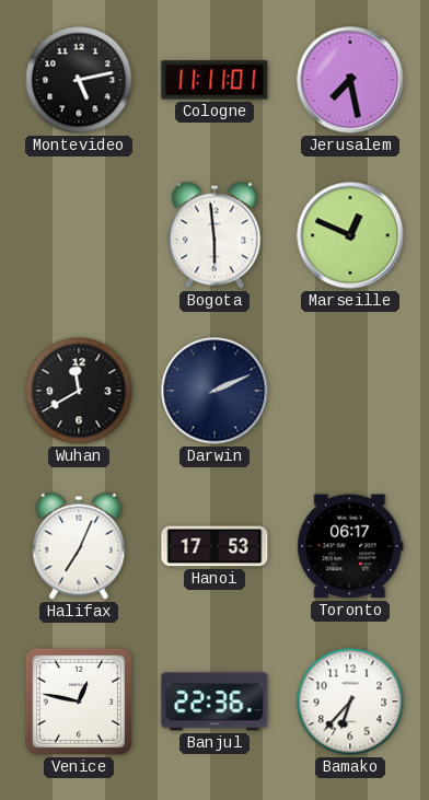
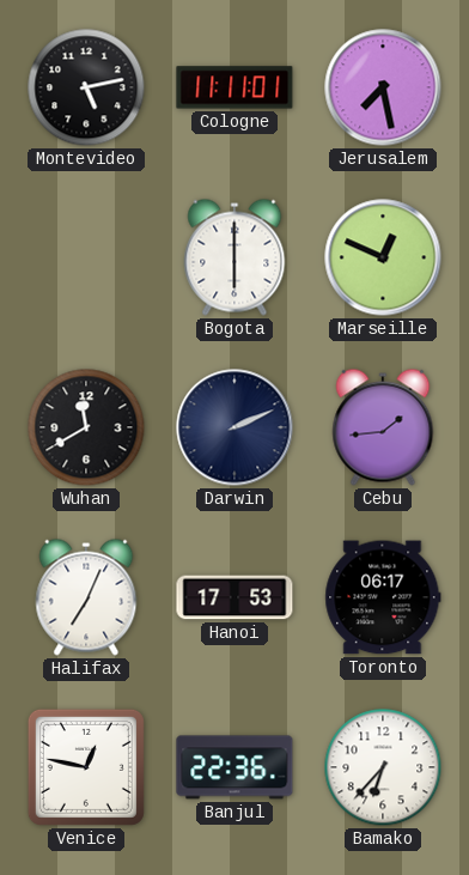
Bogota: 5:59 -> 6:00
Cebu: none -> 1:44
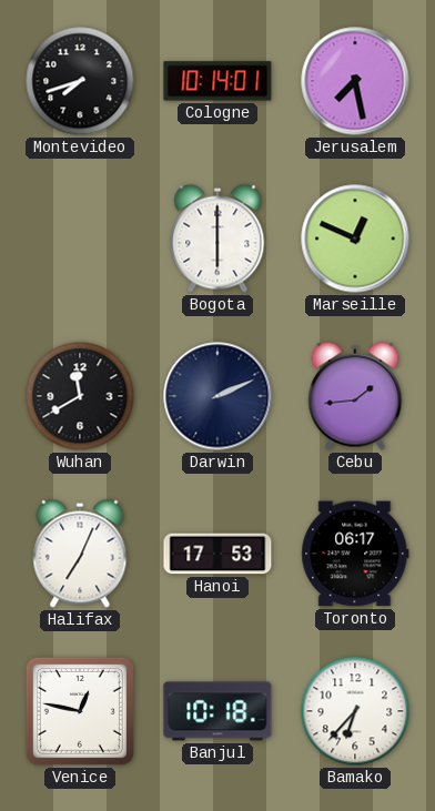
Montevideo: 5:13 -> 7:42
Cologne: 11:11 -> 10:14
Banjul: 22:36 -> 10:18
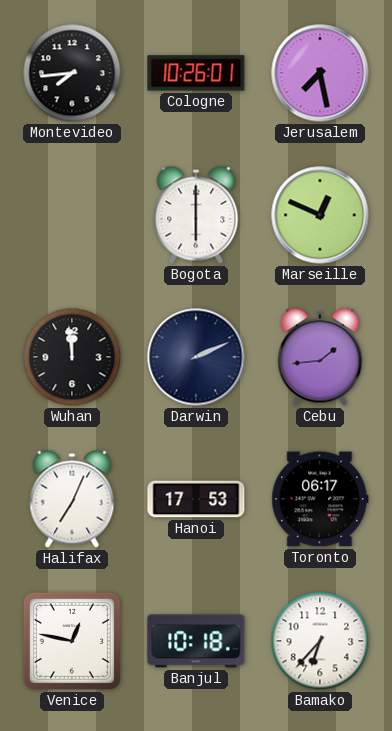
Montevideo: 7:42 -> 7:44
Cologne: 10:14 -> 10:26
Wuhan: 11:40 -> 11:59
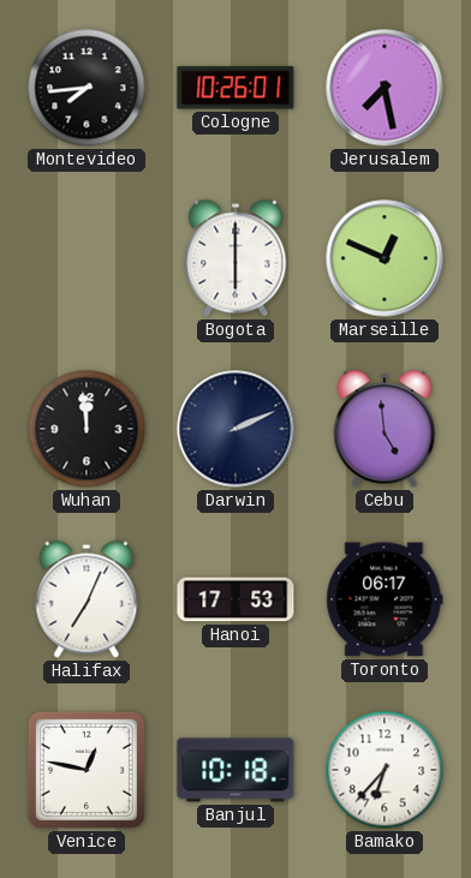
Cebu: 1:44 -> 4:59
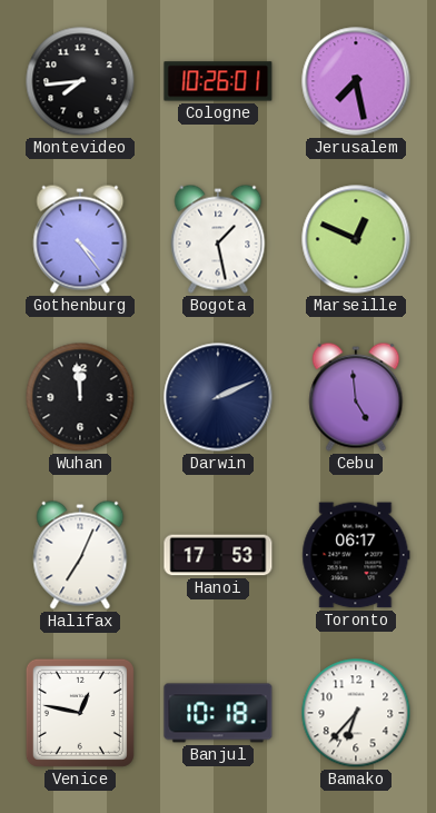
Gothenburg: none -> 4:24
Bogota: 6:00 -> 1:28
